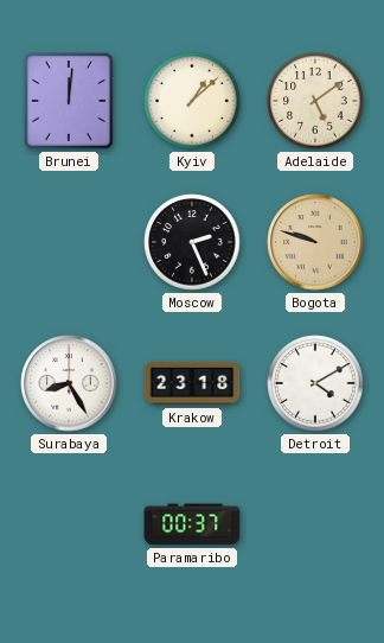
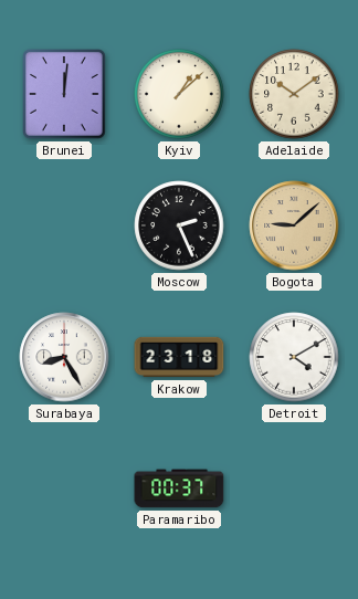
Adelaide: 5:09 -> 10:09
Bogota: 9:48 -> 9:08
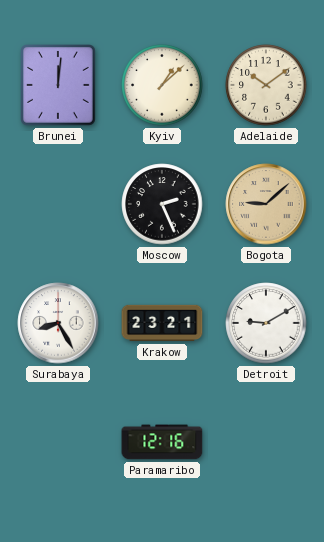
Krakow: 23:18 -> 23:21
Detroit: 4:10 -> 9:10
Paramaribo: 00:37 -> 12:16
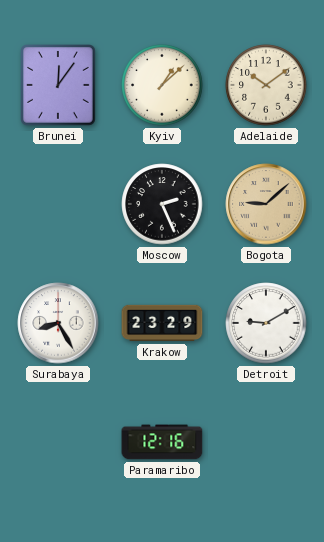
Brunei: 12:01 -> 12:06
Krakow: 23:21 -> 23:29
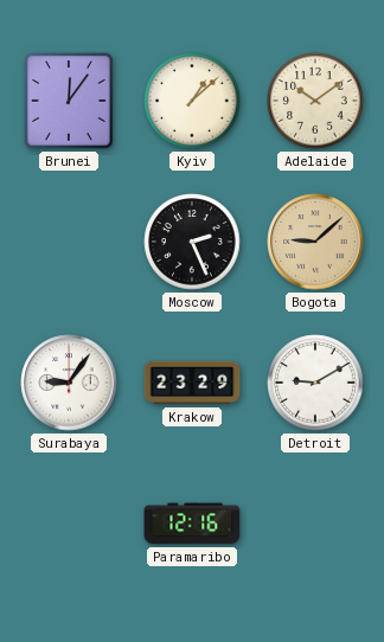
Surabaya: 8:25 -> 9:06
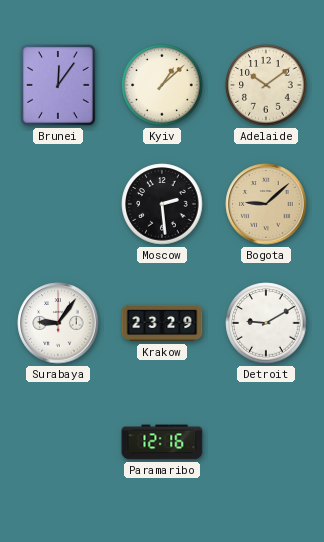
Moscow: 2:26 -> 2:29
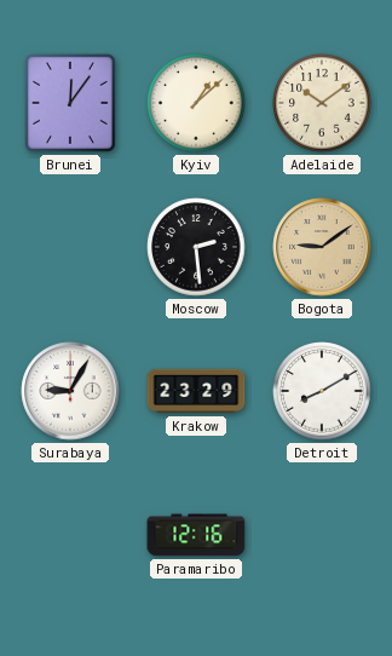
Bogota: 9:08 -> 9:09
Surabaya: 9:06 -> 9:05
Detroit: 9:10 -> 8:10
